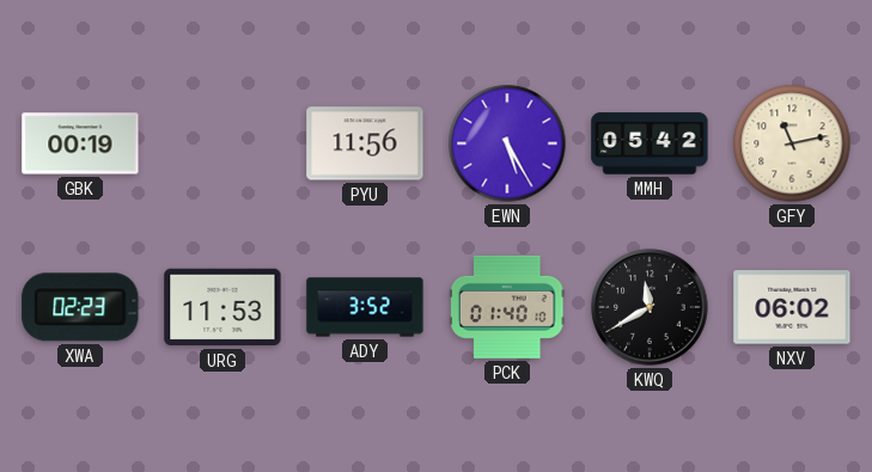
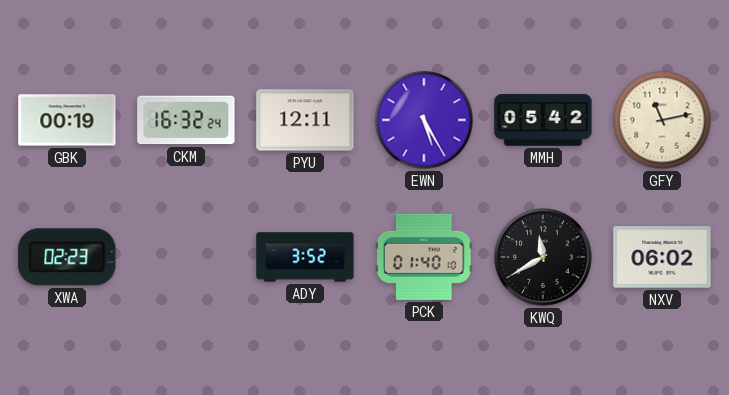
CKM: none -> 16:32
PYU: 11:56 -> 12:11
URG: 11:53 -> none
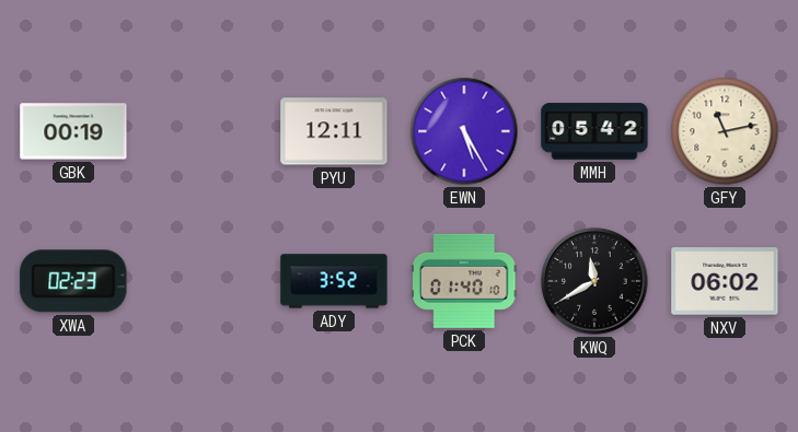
CKM: 16:32 -> none
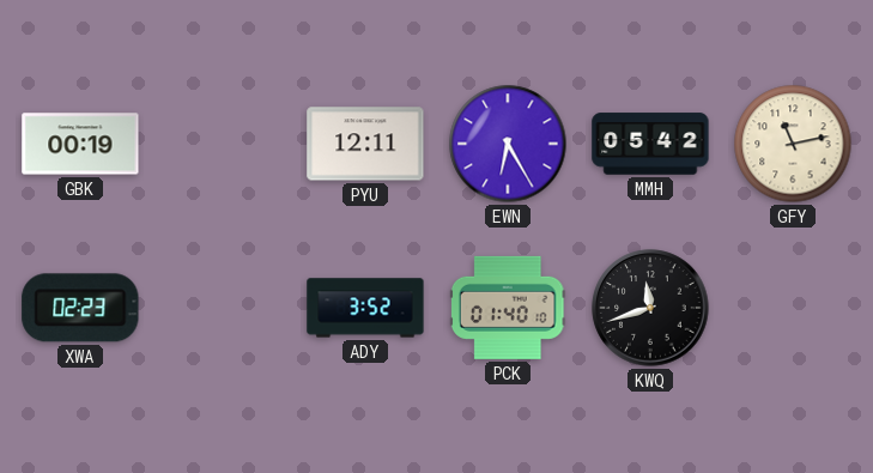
EWN: 5:25 -> 6:25
KWQ: 11:40 -> 11:42
NXV: 06:02 -> none
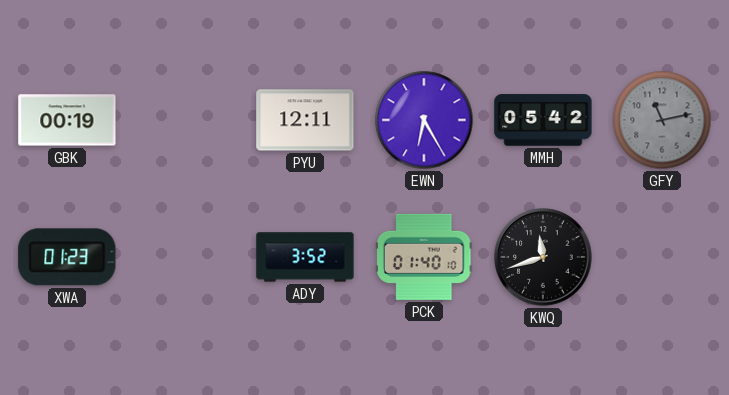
GFY dial: cream -> grey
XWA: 02:23 -> 01:23
